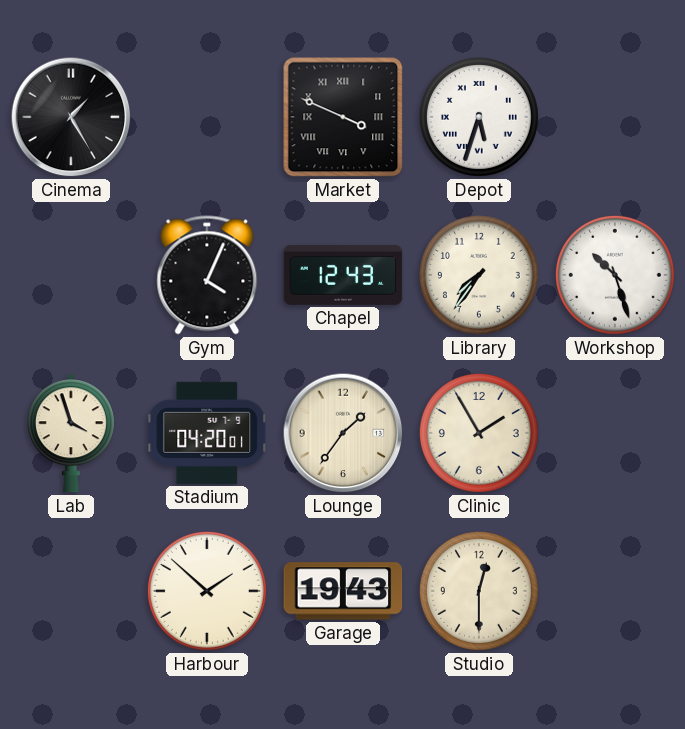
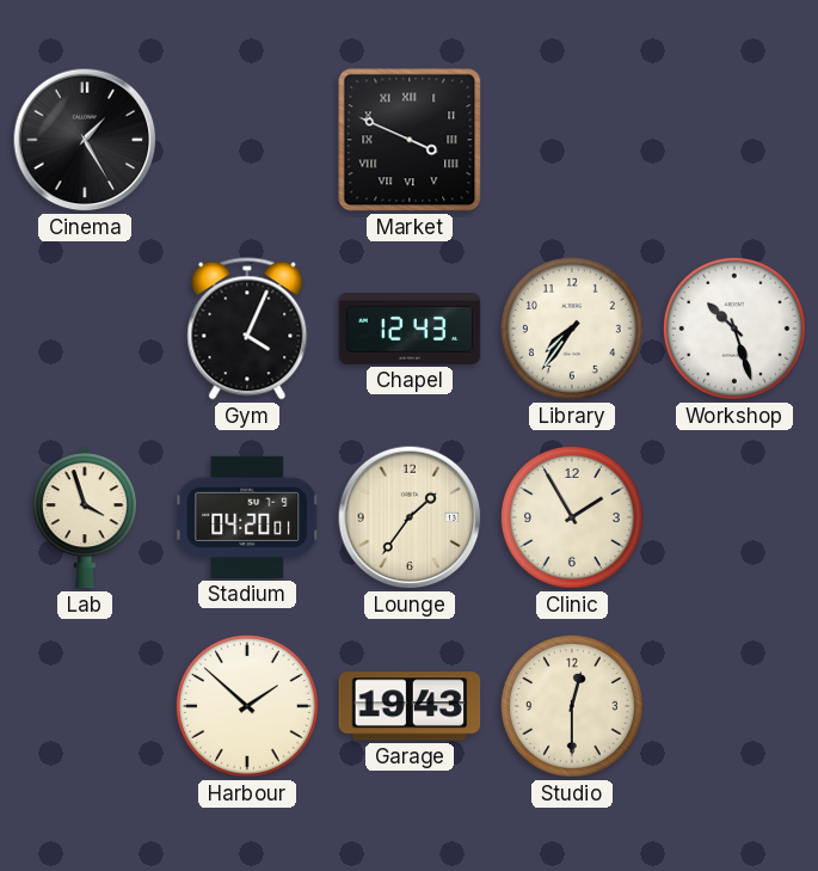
Depot: 5:33 -> none
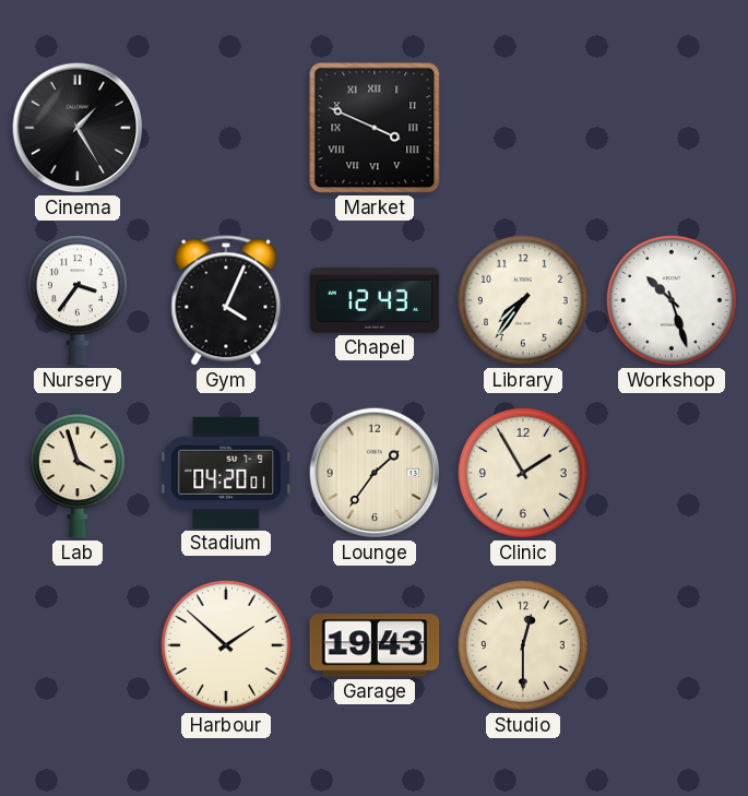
Nursery: none -> 3:36
